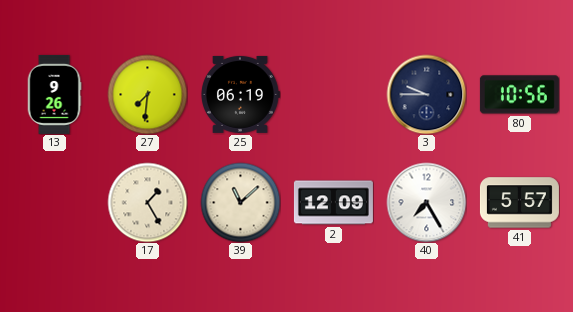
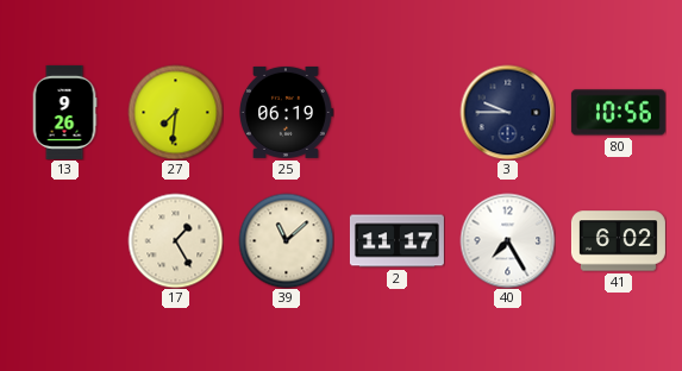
2: 12:09 -> 11:17
41: 5:57 -> 6:02
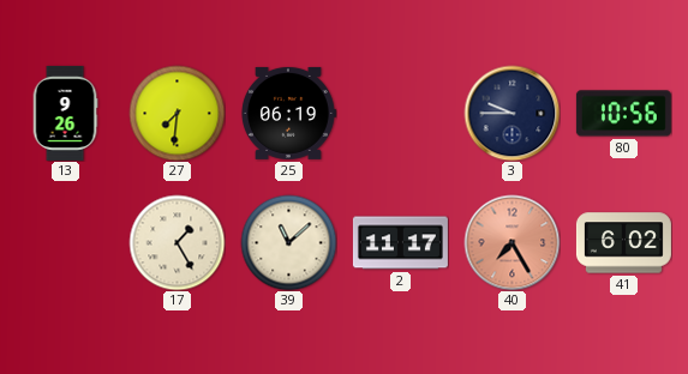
40 dial: white -> salmon
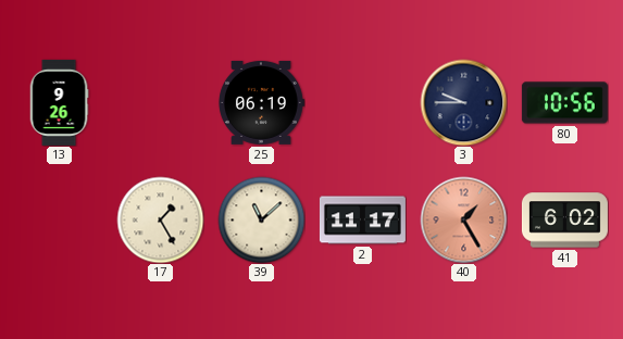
27: 7:31 -> none
40: 7:25 -> 1:25
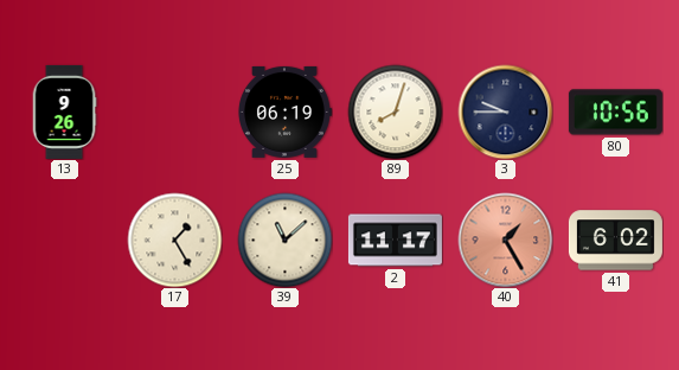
89: none -> 8:03
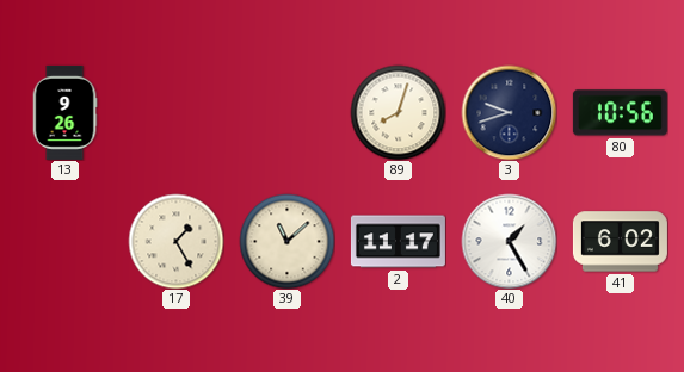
25: 06:19 -> none
3: 9:45 -> 9:42
40 dial: salmon -> white
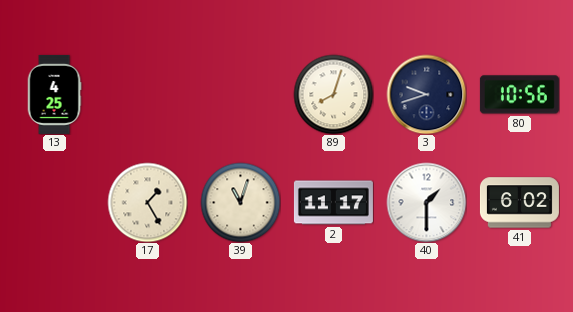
13: 9:26 -> 4:25
39: 11:08 -> 11:03
40: 1:25 -> 1:30
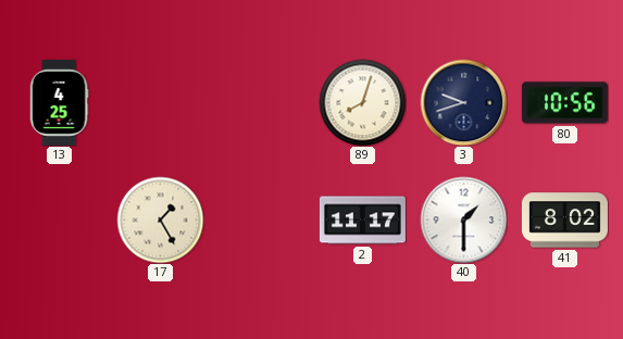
39: 11:03 -> none
41: 6:02 -> 8:02
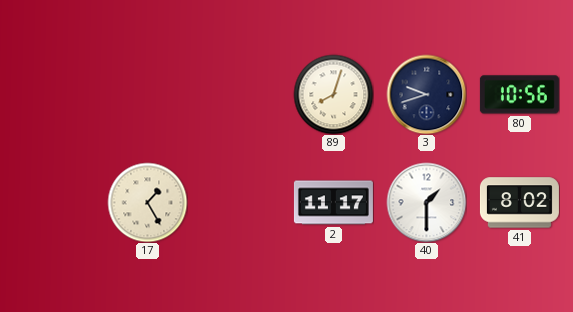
13: 4:25 -> none
